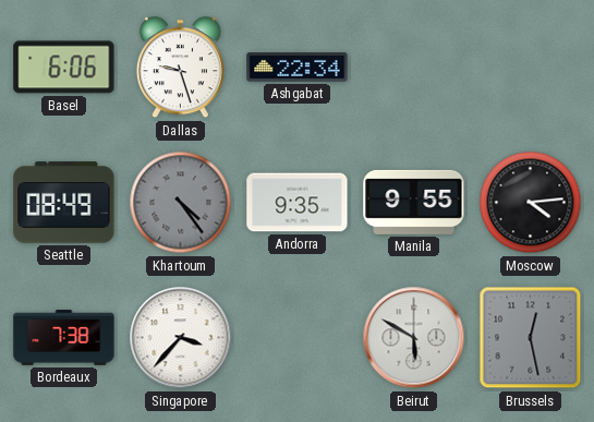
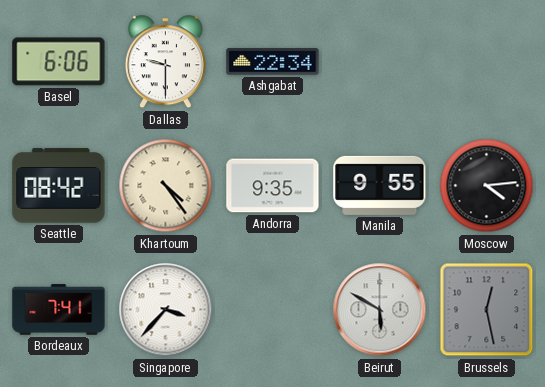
Dallas: 9:27 -> 9:30
Seattle: 08:49 -> 08:42
Khartoum dial: grey -> cream
Bordeaux: 7:38 -> 7:41
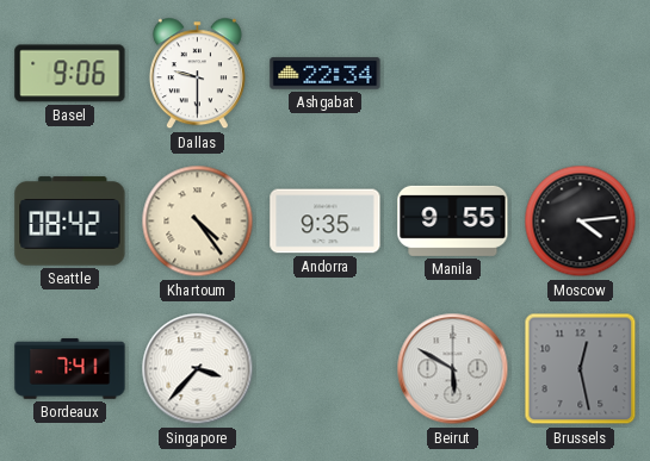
Basel: 6:06 -> 9:06
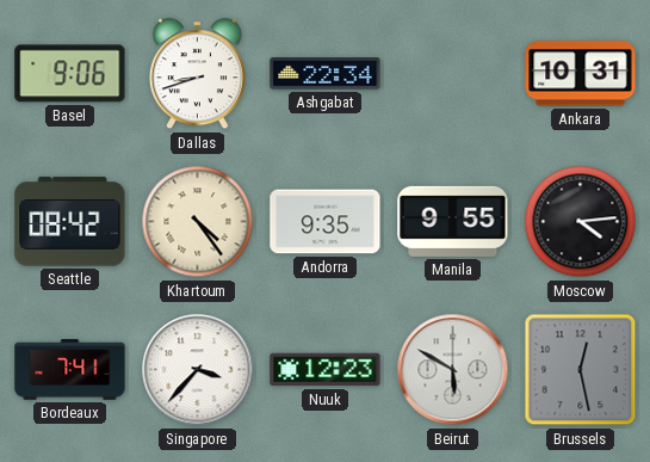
Dallas: 9:30 -> 8:42
Ankara: none -> 10:31
Nuuk: none -> 12:23
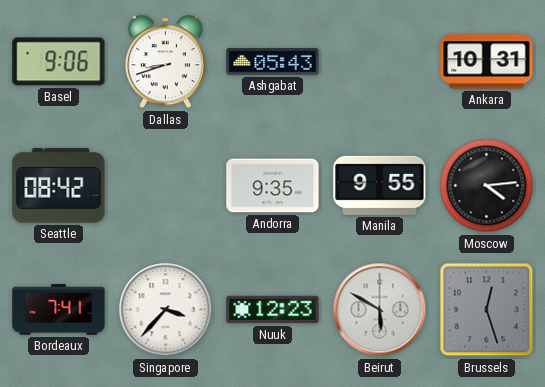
Ashgabat: 22:34 -> 05:43
Khartoum: 4:24 -> none
Brussels: 12:28 -> 12:27
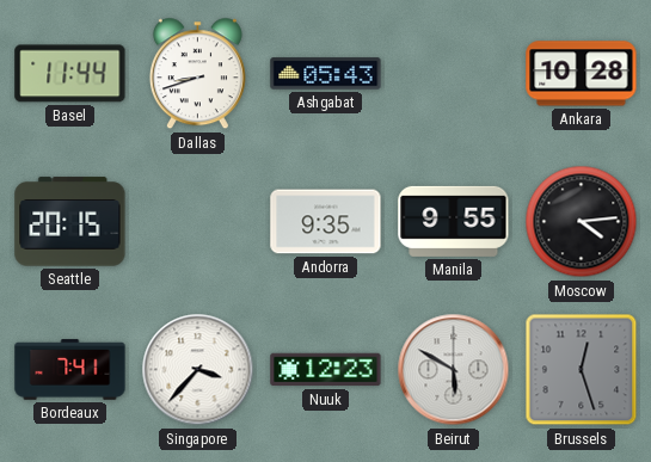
Basel: 9:06 -> 11:44
Ankara: 10:31 -> 10:28
Seattle: 08:42 -> 20:15
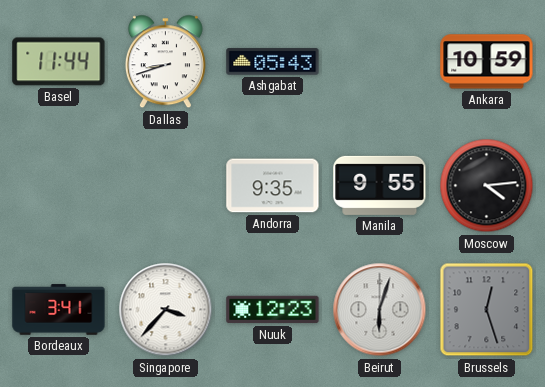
Ankara: 10:28 -> 10:59
Seattle: 20:15 -> none
Bordeaux: 7:41 -> 3:41
Beirut: 5:50 -> 6:03
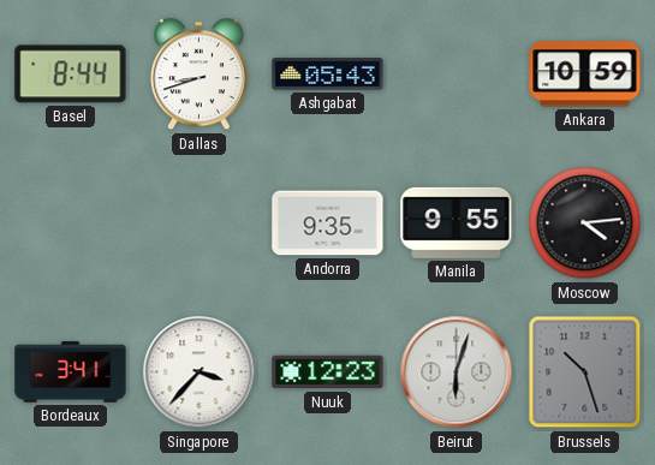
Basel: 11:44 -> 8:44
Brussels: 12:27 -> 10:27
